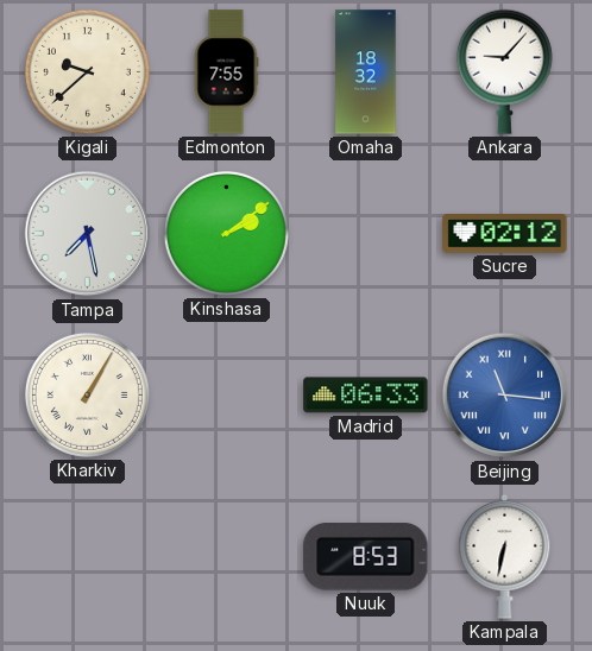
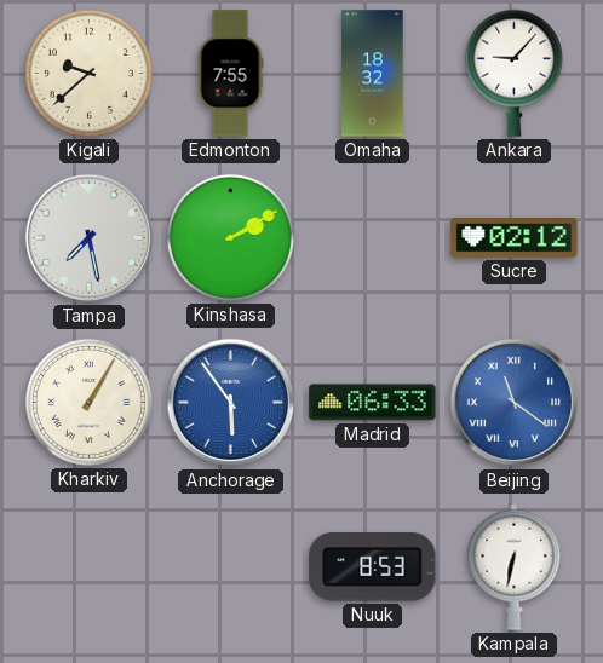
Kinshasa: 2:09 -> 2:10
Anchorage: none -> 5:54
Beijing: 11:16 -> 11:21
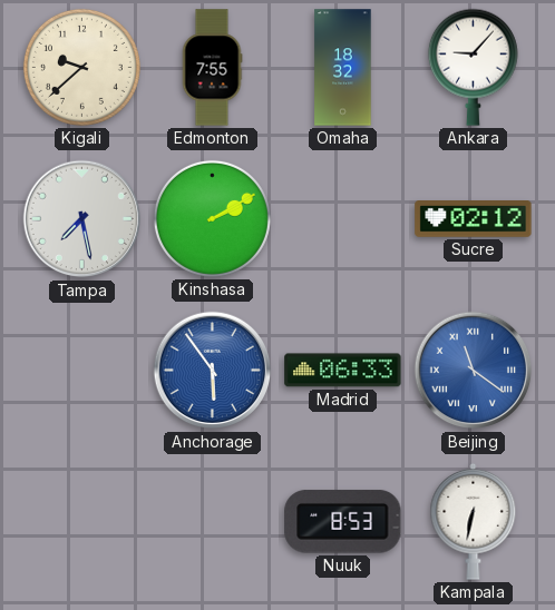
Kharkiv: 1:05 -> none
